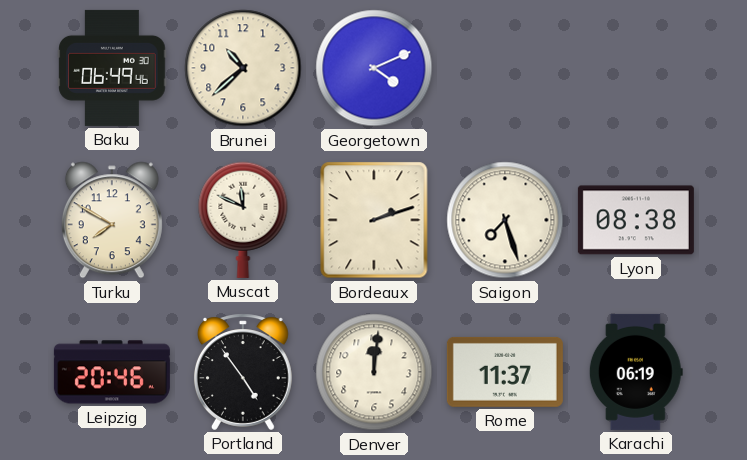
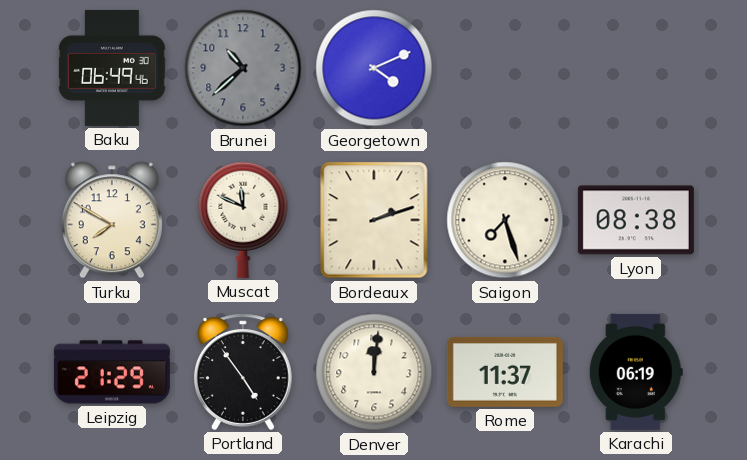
Brunei dial: cream -> grey
Leipzig: 20:46 -> 21:29
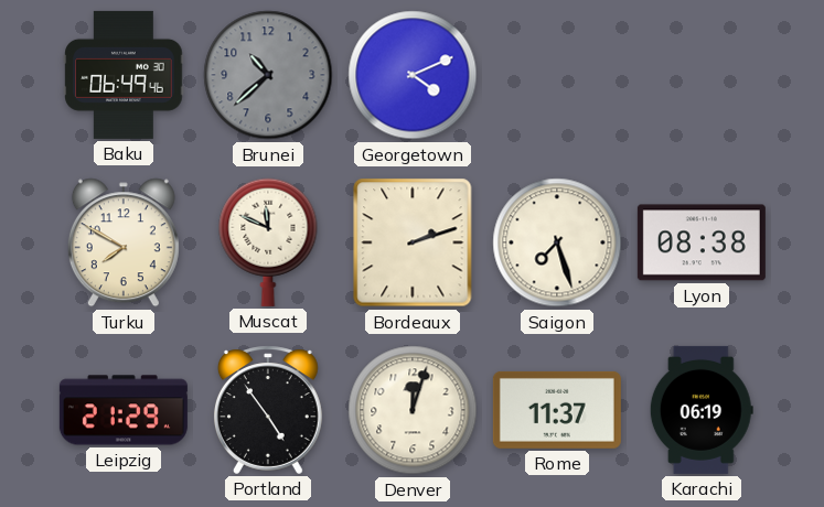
Denver: 12:01 -> 12:03
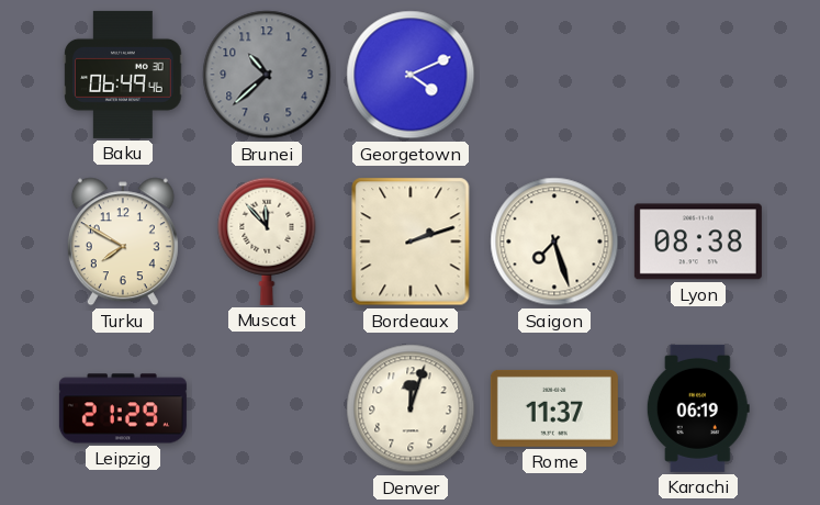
Muscat: 11:49 -> 11:53
Portland: 4:54 -> none
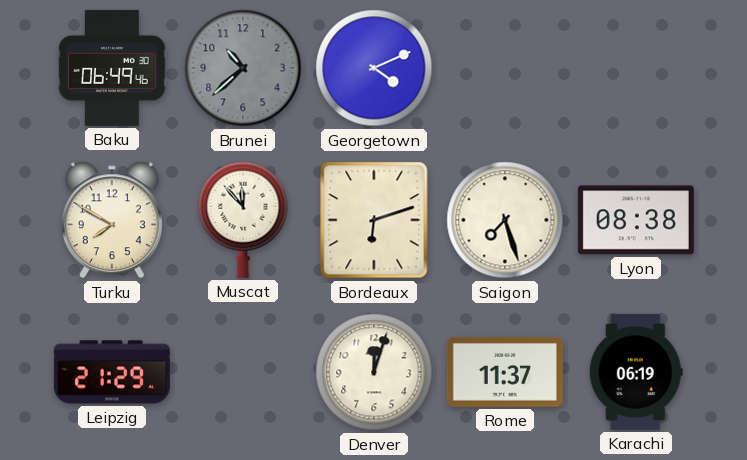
Bordeaux: 2:12 -> 6:12
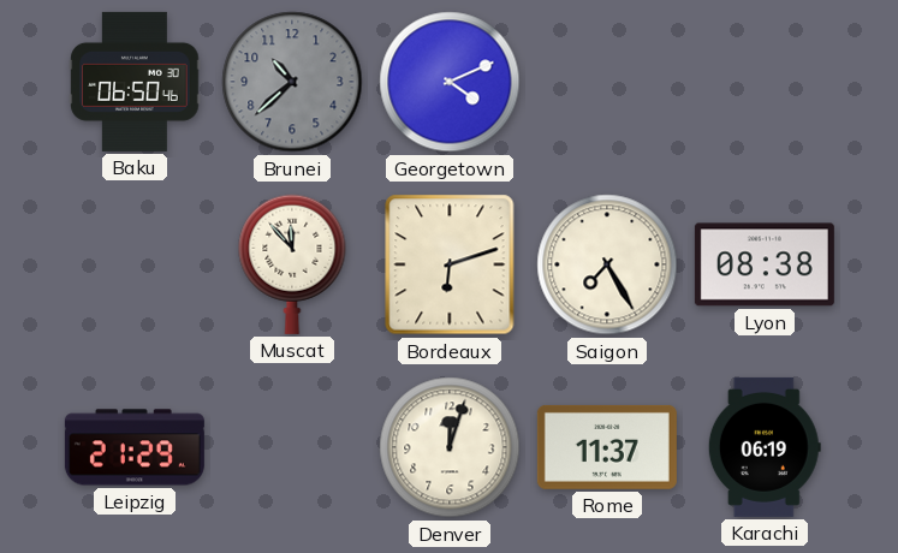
Baku: 06:49 -> 06:50
Turku: 7:50 -> none
Saigon: 7:27 -> 7:25
